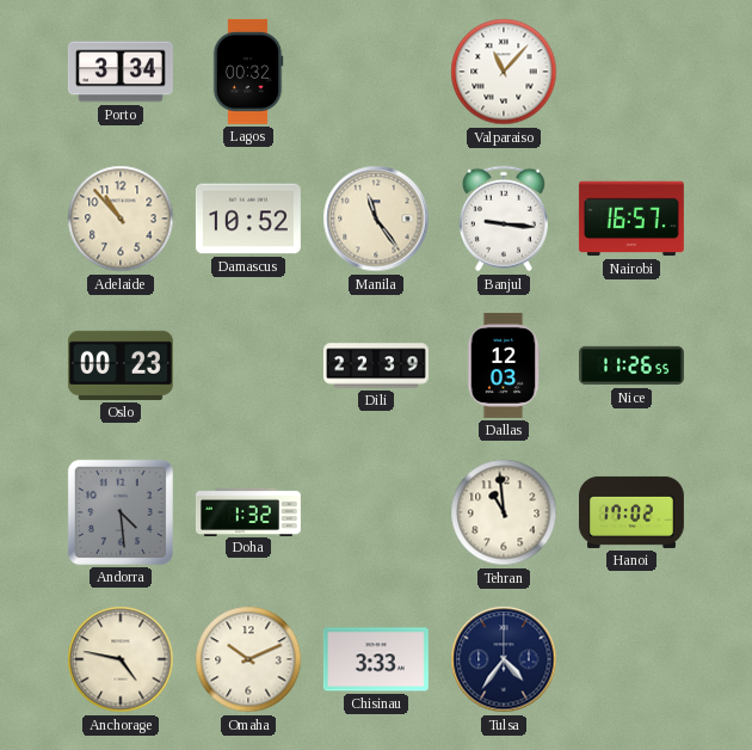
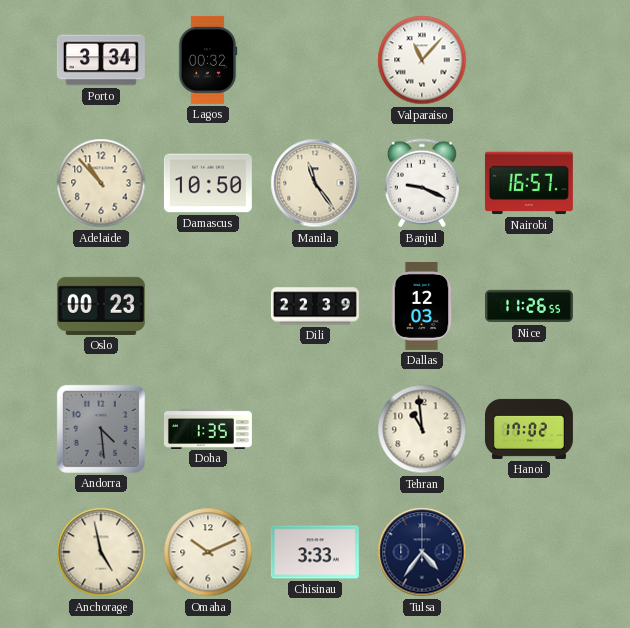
Damascus: 10:52 -> 10:50
Banjul: 9:16 -> 9:19
Doha: 1:32 -> 1:35
Anchorage: 4:47 -> 4:58
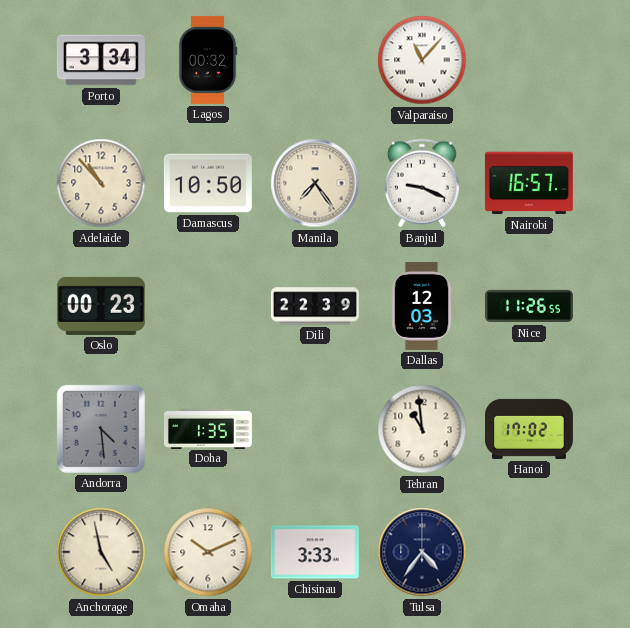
Manila: 11:24 -> 7:24
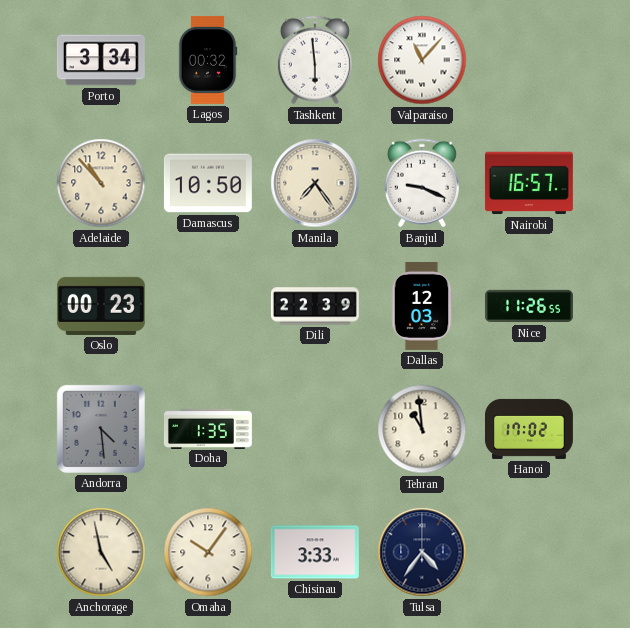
Tashkent: none -> 5:59
Omaha: 10:11 -> 10:06
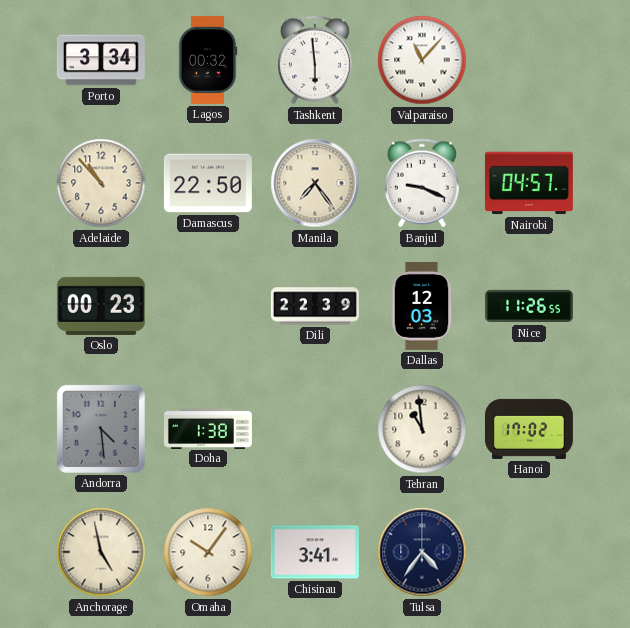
Damascus: 10:50 -> 22:50
Nairobi: 16:57 -> 04:57
Doha: 1:35 -> 1:38
Chisinau: 3:33 -> 3:41
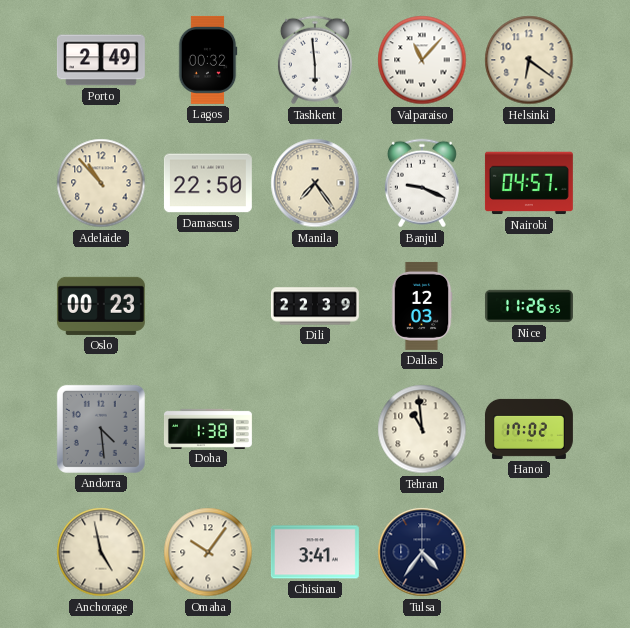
Porto: 3:34 -> 2:49
Helsinki: none -> 6:21
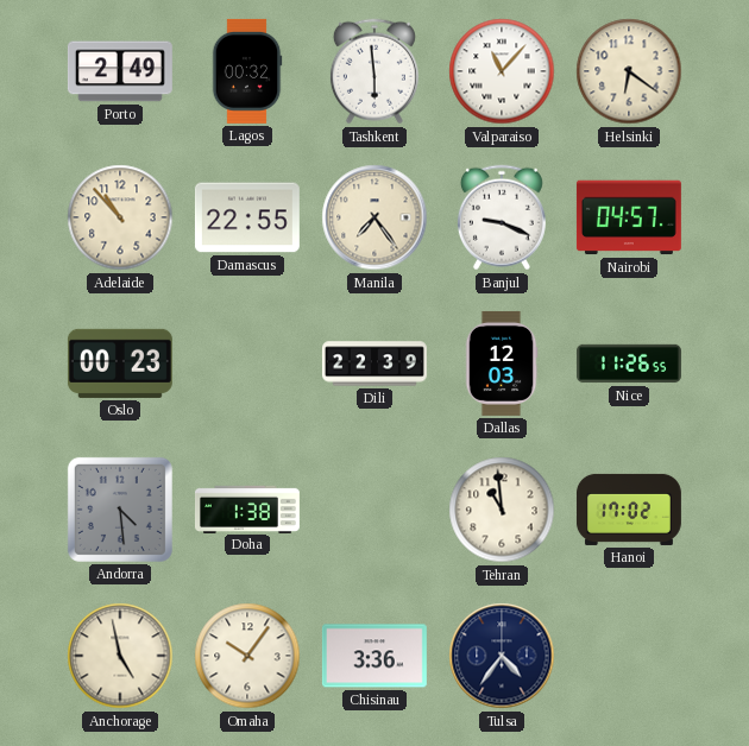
Damascus: 22:50 -> 22:55
Chisinau: 3:41 -> 3:36
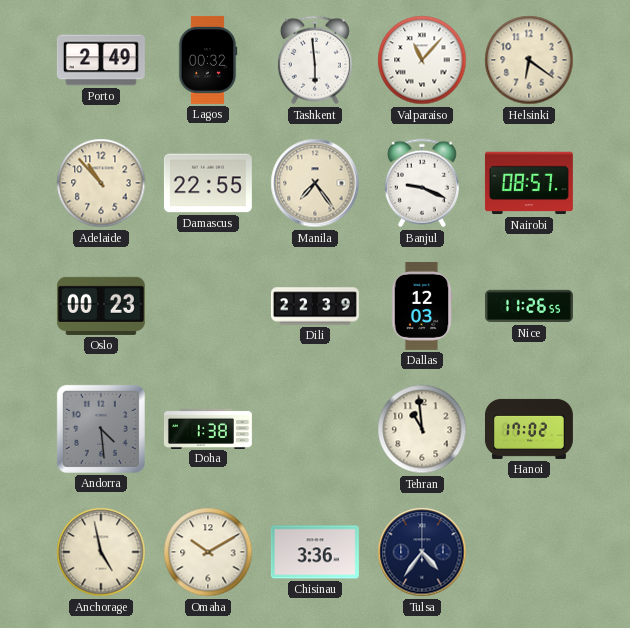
Nairobi: 04:57 -> 08:57
Omaha: 10:06 -> 10:10
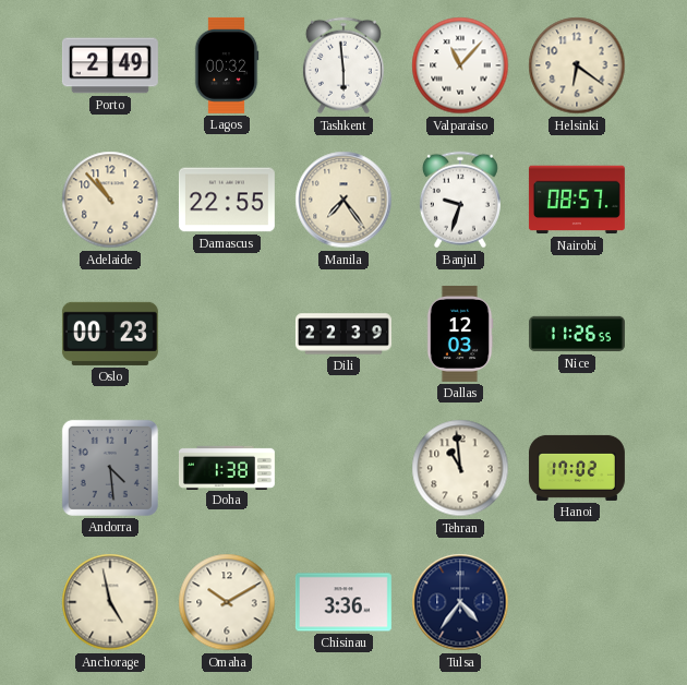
Banjul: 9:19 -> 9:33
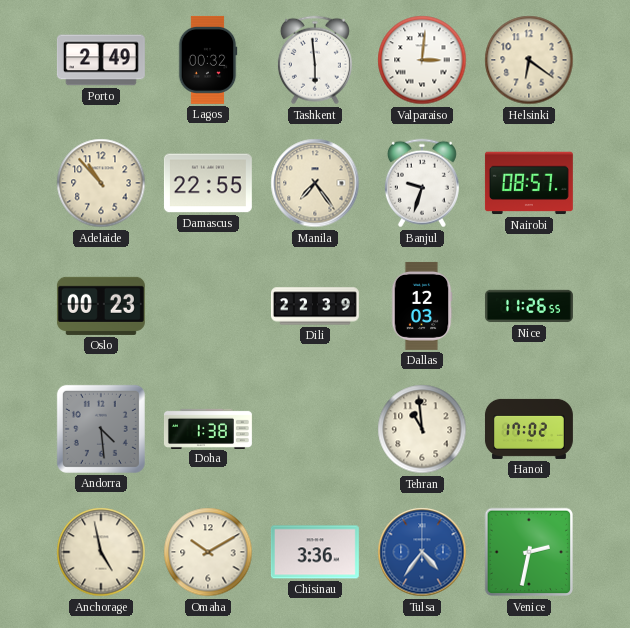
Valparaiso: 11:07 -> 3:01
Tulsa dial: navy -> blue
Venice: none -> 2:32
